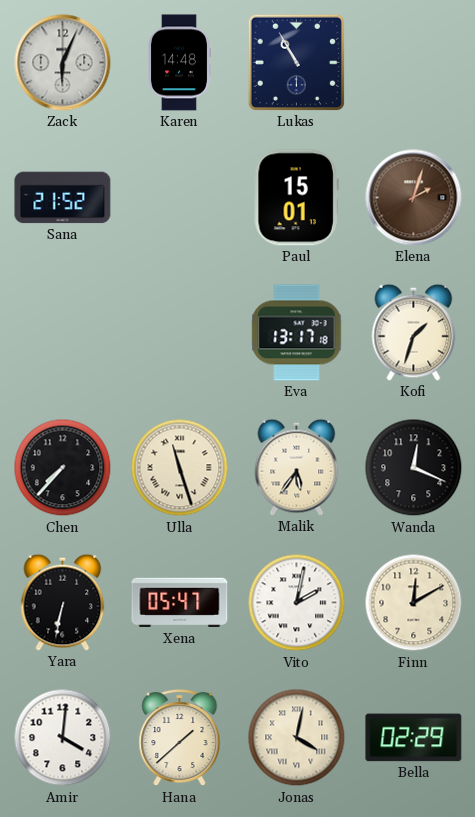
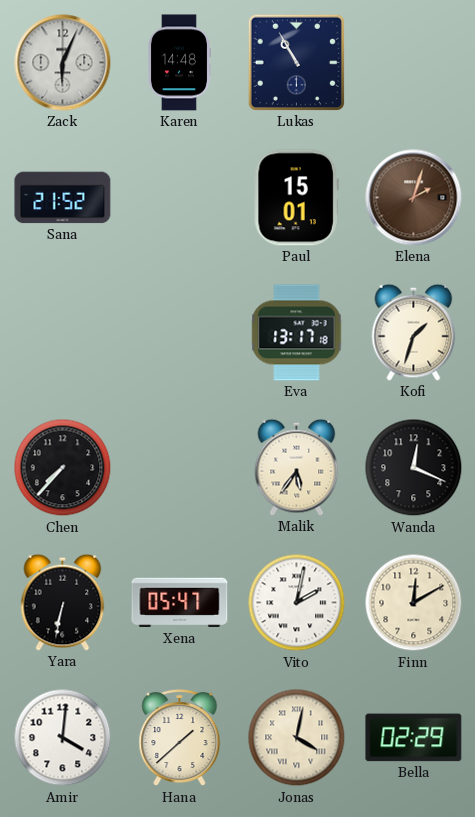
Ulla: 11:27 -> none
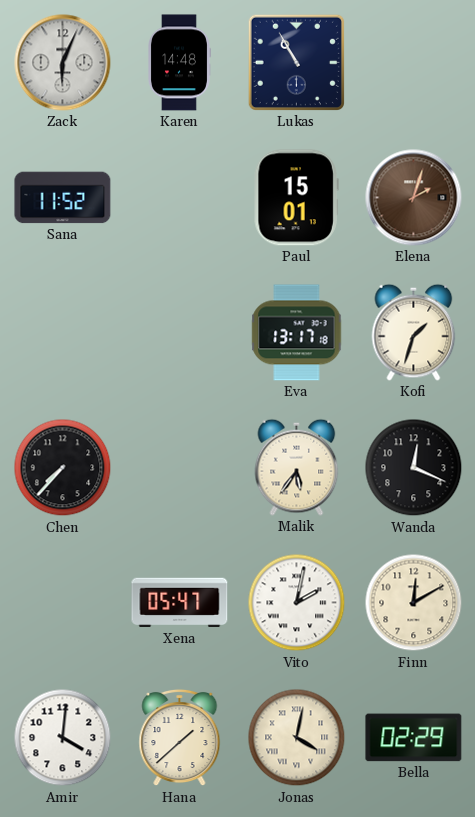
Sana: 21:52 -> 11:52
Yara: 6:32 -> none
